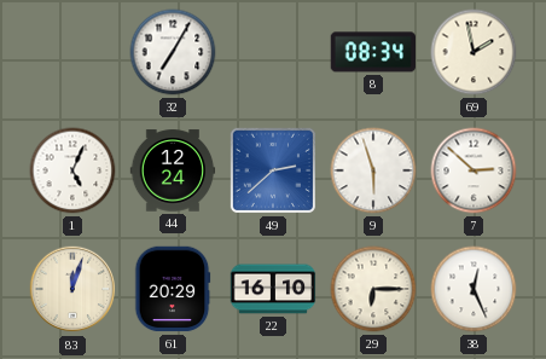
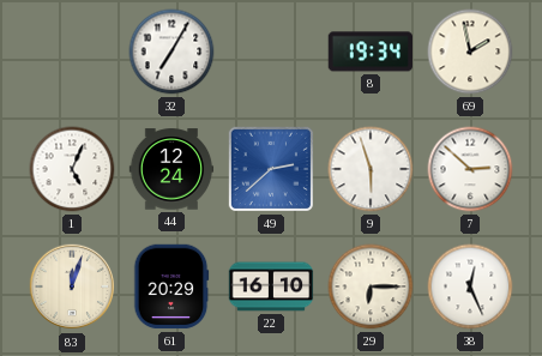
8: 08:34 -> 19:34
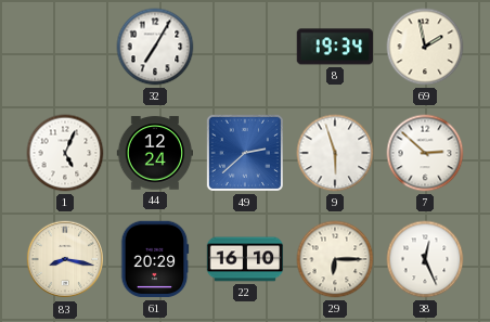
83: 12:03 -> 8:17
